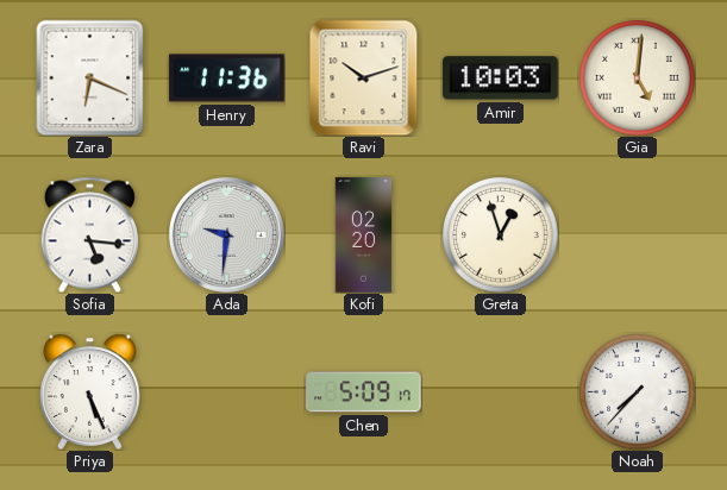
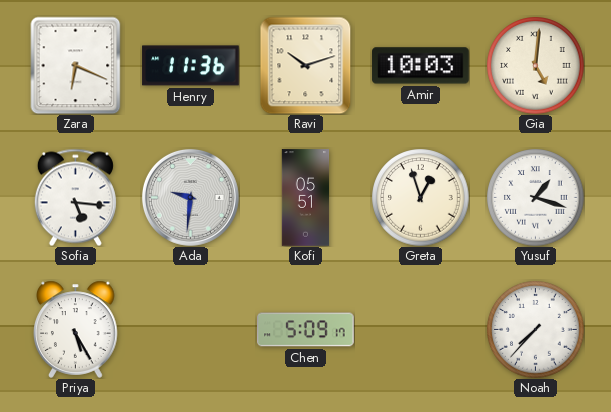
Kofi: 02:20 -> 05:51
Yusuf: none -> 1:18
Priya: 5:26 -> 5:25
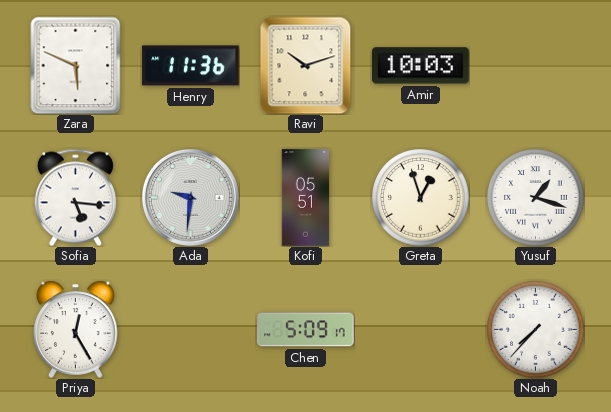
Zara: 6:19 -> 5:49
Gia: 5:01 -> none
Priya: 5:25 -> 12:25
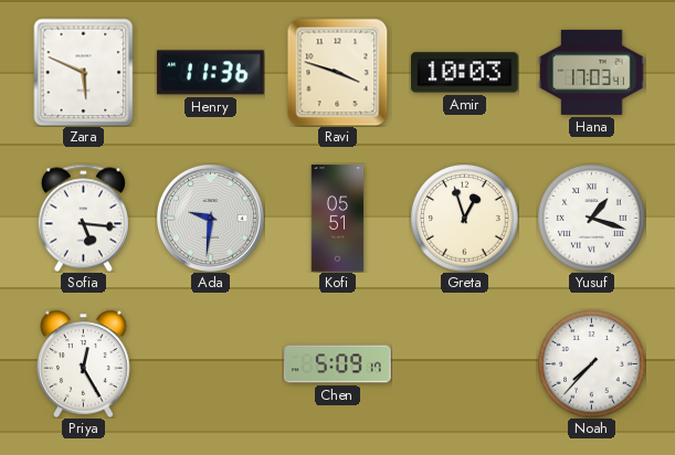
Ravi: 10:12 -> 3:48
Hana: none -> 17:03
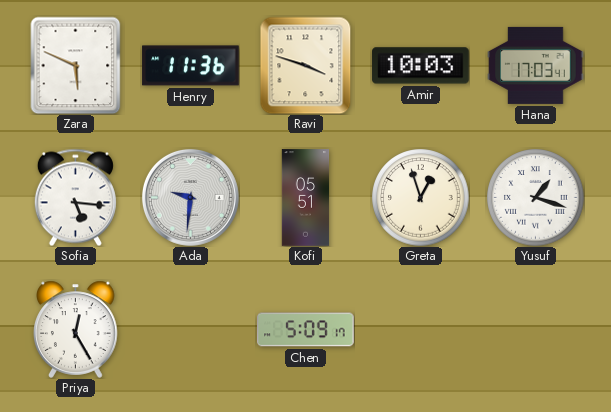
Noah: 7:37 -> none
